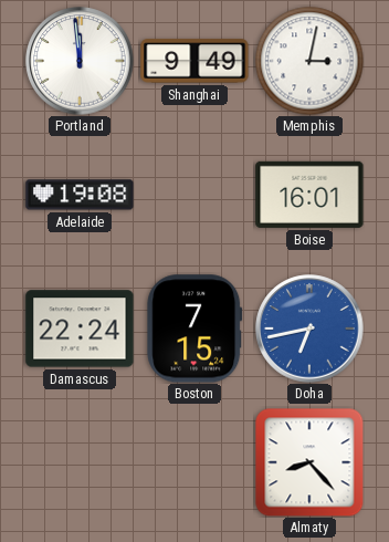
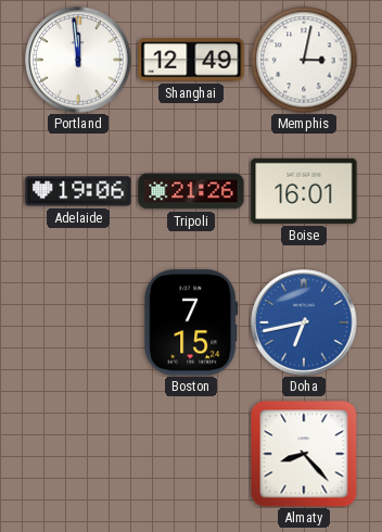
Shanghai: 9:49 -> 12:49
Adelaide: 19:08 -> 19:06
Tripoli: none -> 21:26
Damascus: 22:24 -> none
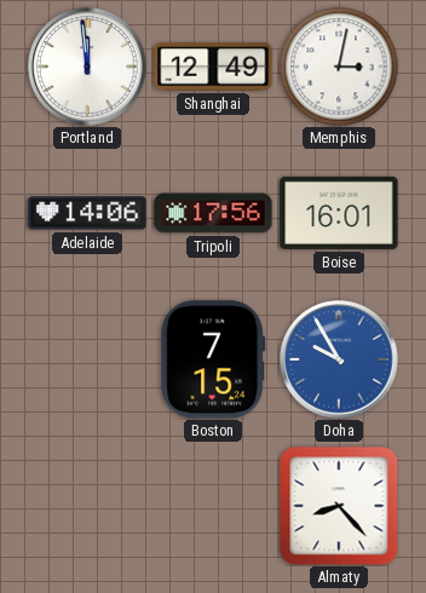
Adelaide: 19:06 -> 14:06
Tripoli: 21:26 -> 17:56
Doha: 6:43 -> 9:55
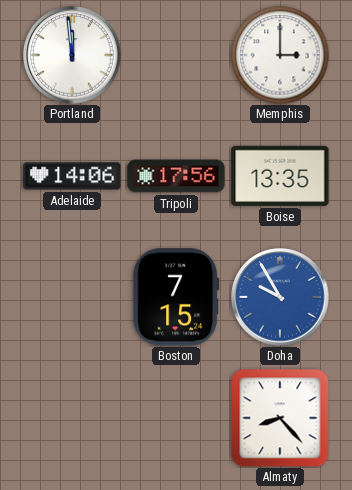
Shanghai: 12:49 -> none
Memphis: 3:02 -> 3:00
Boise: 16:01 -> 13:35
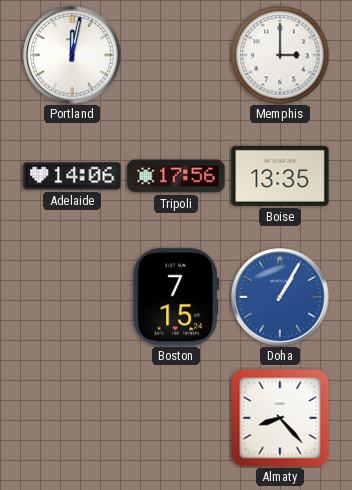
Portland: 11:59 -> 12:02
Doha: 9:55 -> 1:05
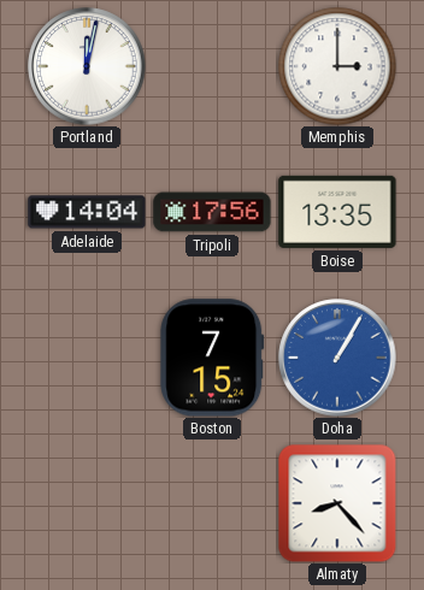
Adelaide: 14:06 -> 14:04
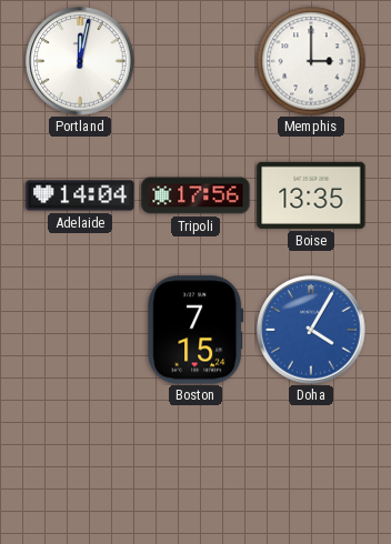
Doha: 1:05 -> 4:05
Almaty: 8:23 -> none
